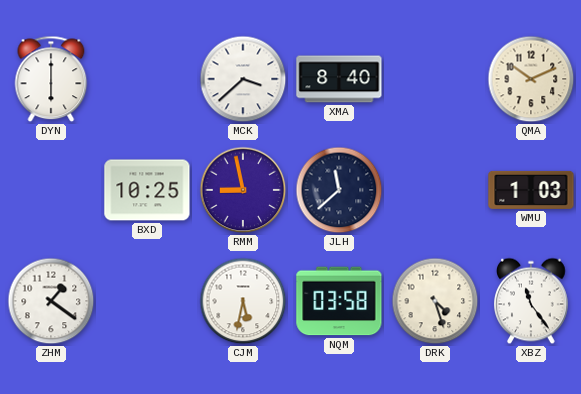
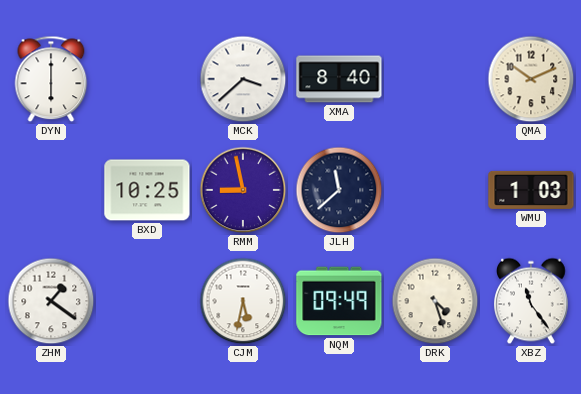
NQM: 03:58 -> 09:49
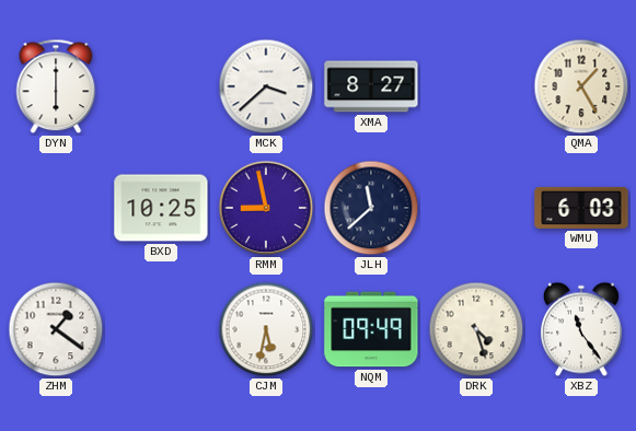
XMA: 8:40 -> 8:27
QMA: 10:11 -> 1:25
WMU: 1:03 -> 6:03
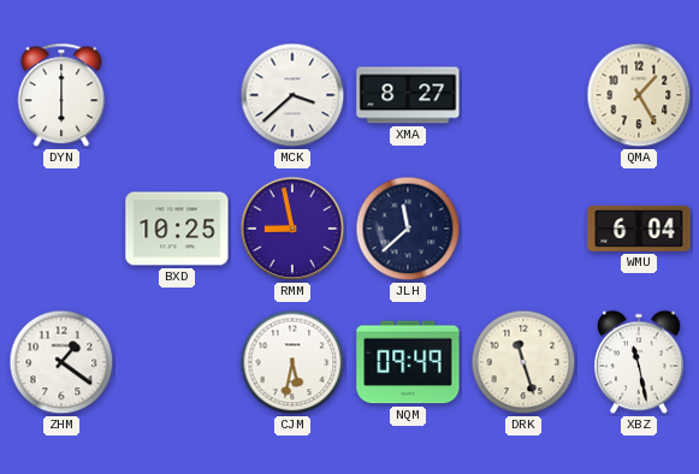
WMU: 6:03 -> 6:04
DRK: 4:27 -> 11:27
XBZ: 11:24 -> 11:28
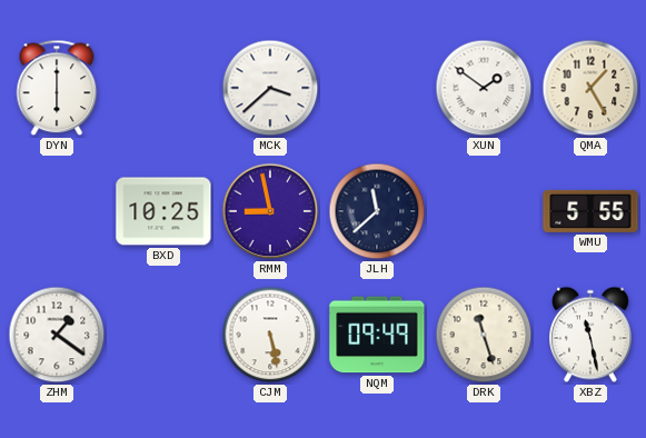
XMA: 8:27 -> none
XUN: none -> 1:51
WMU: 6:04 -> 5:55
CJM: 5:32 -> 5:28
